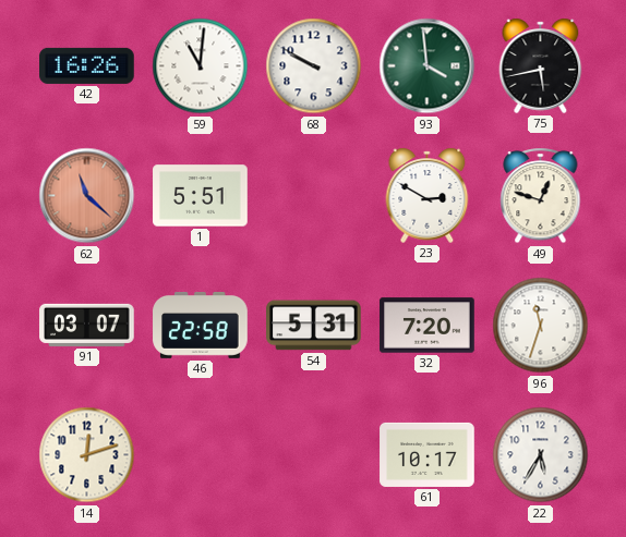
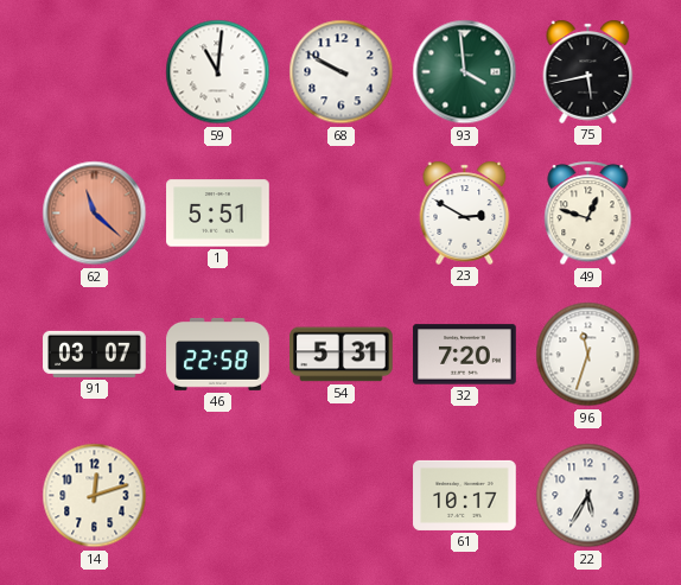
42: 16:26 -> none
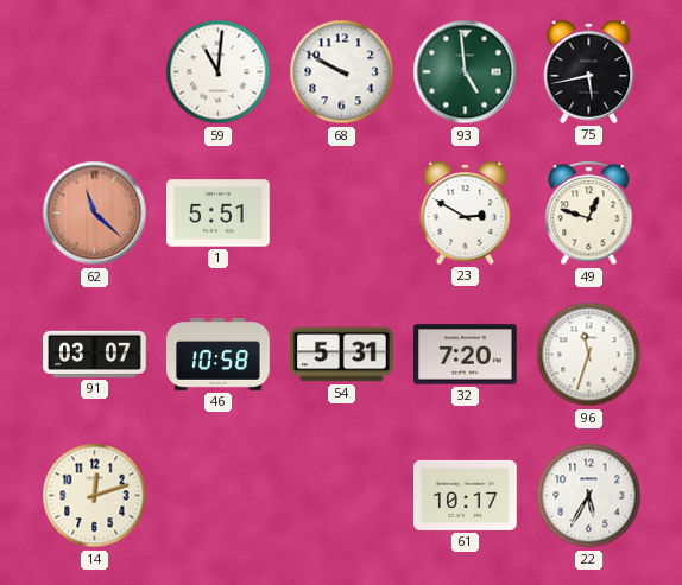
93: 3:59 -> 4:59
46: 22:58 -> 10:58
